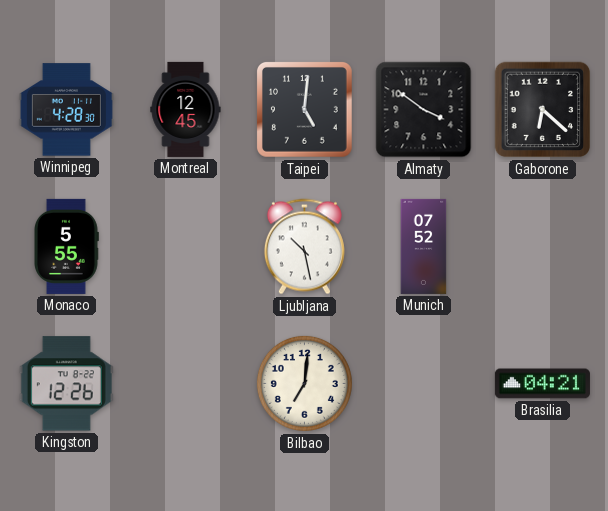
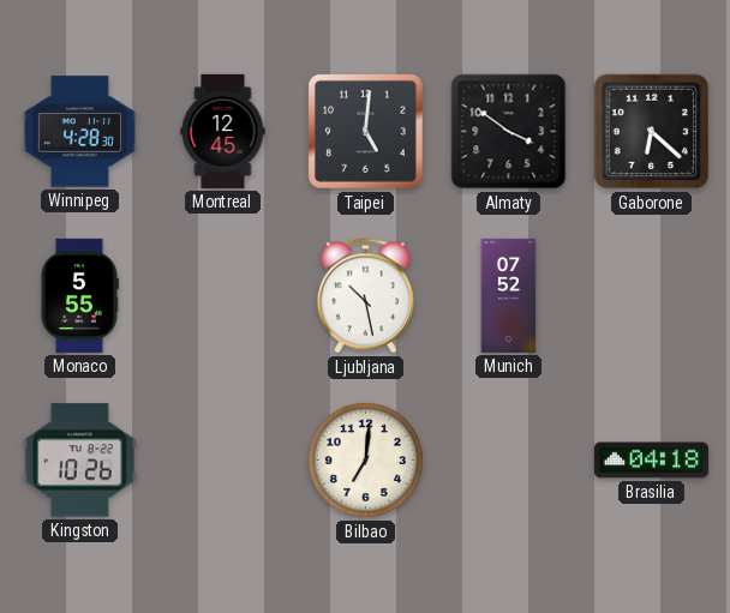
Kingston: 12:26 -> 10:26
Brasilia: 04:21 -> 04:18
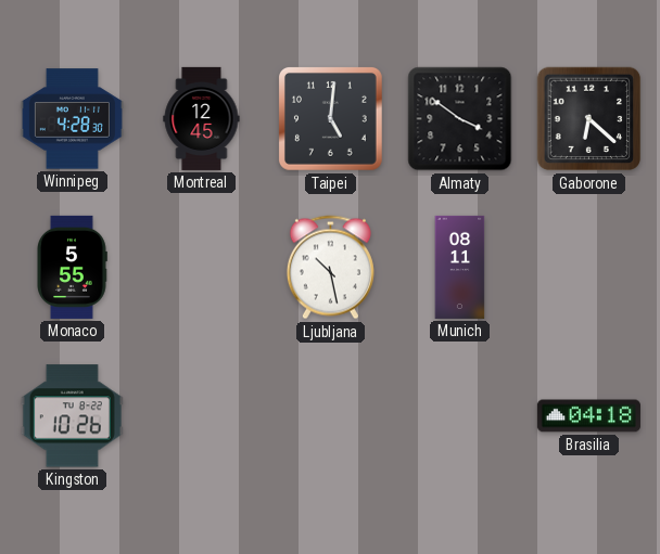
Munich: 07:52 -> 08:11
Bilbao: 7:01 -> none
